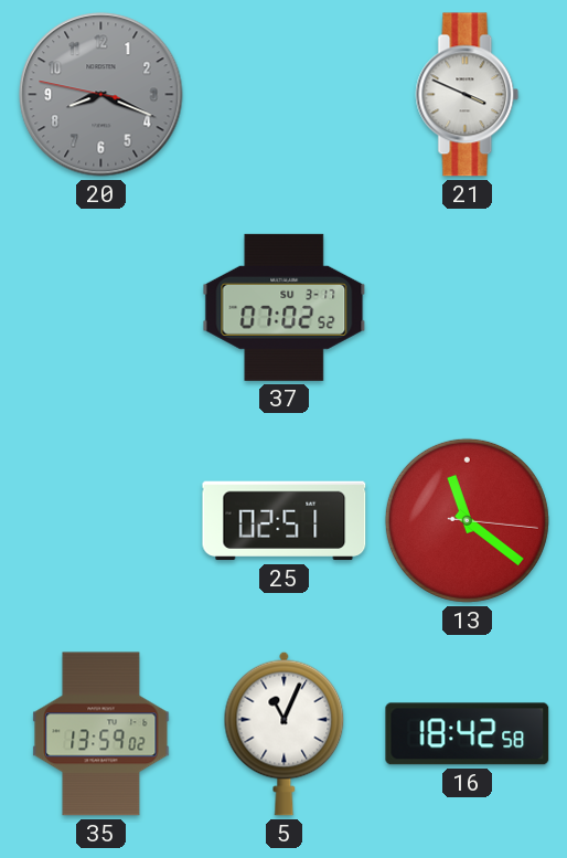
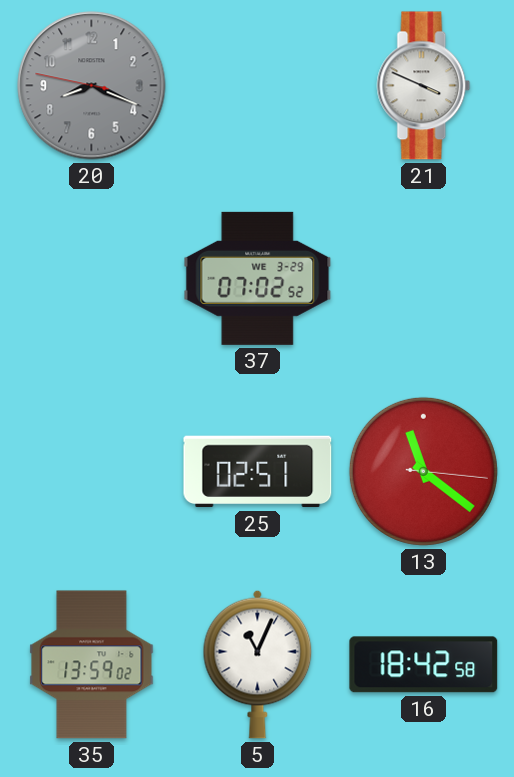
37 date: SU 3-17 -> WE 3-29
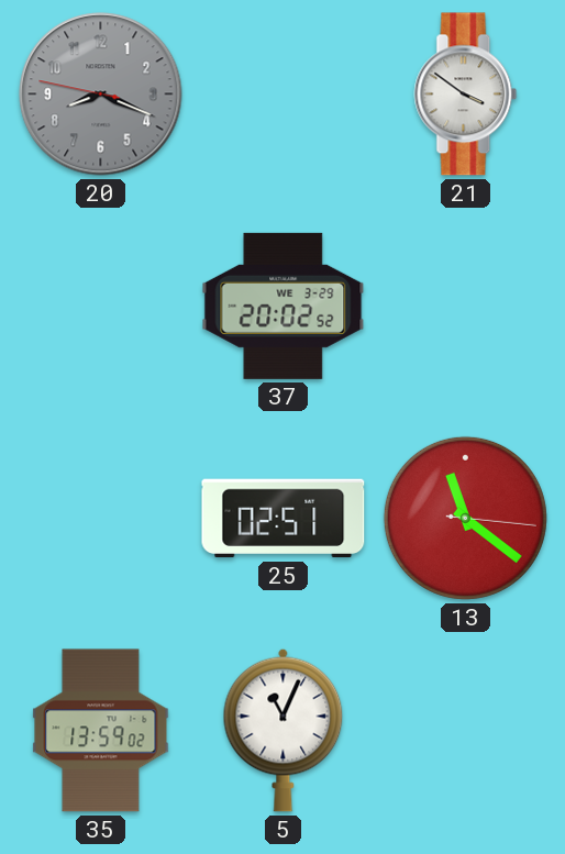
21: 3:49 -> 3:51
37: 07:02 -> 20:02
16: 18:42 -> none
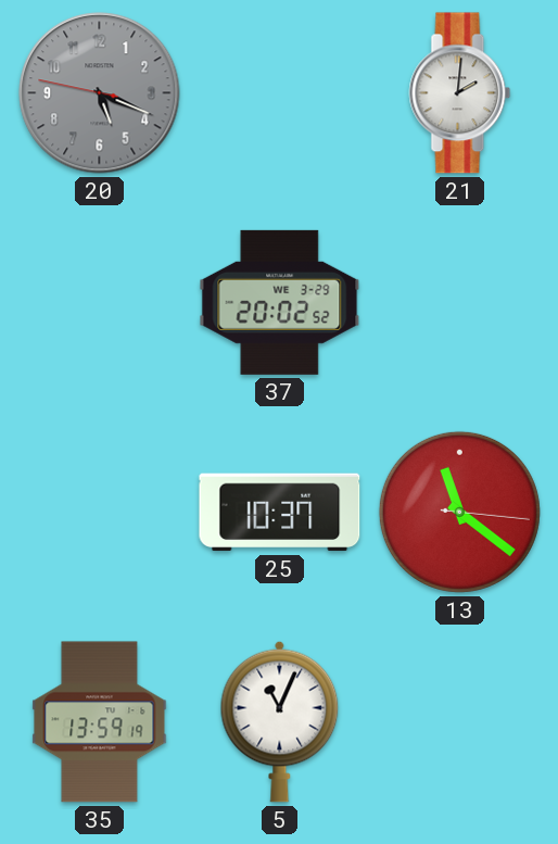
20: 8:18 -> 5:18
21: 3:51 -> 2:01
25: 02:51 -> 10:37
35: 13:59:02 -> 13:59:19
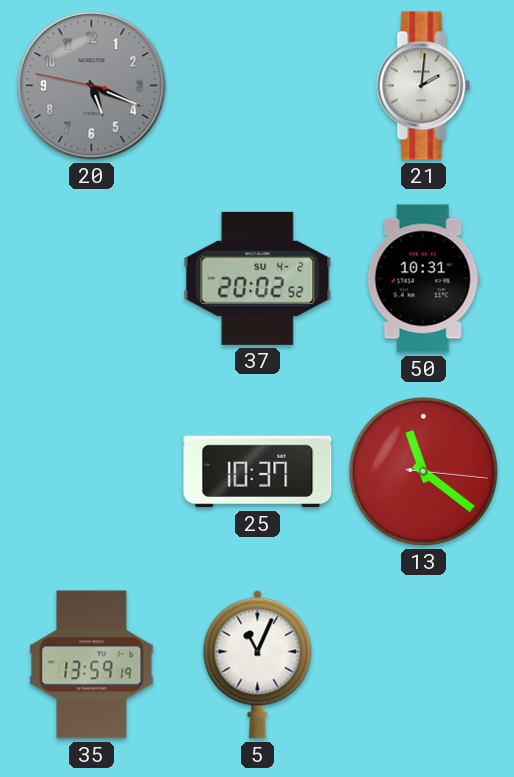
37 date: WE 3-29 -> SU 4-2
50: none -> 10:31
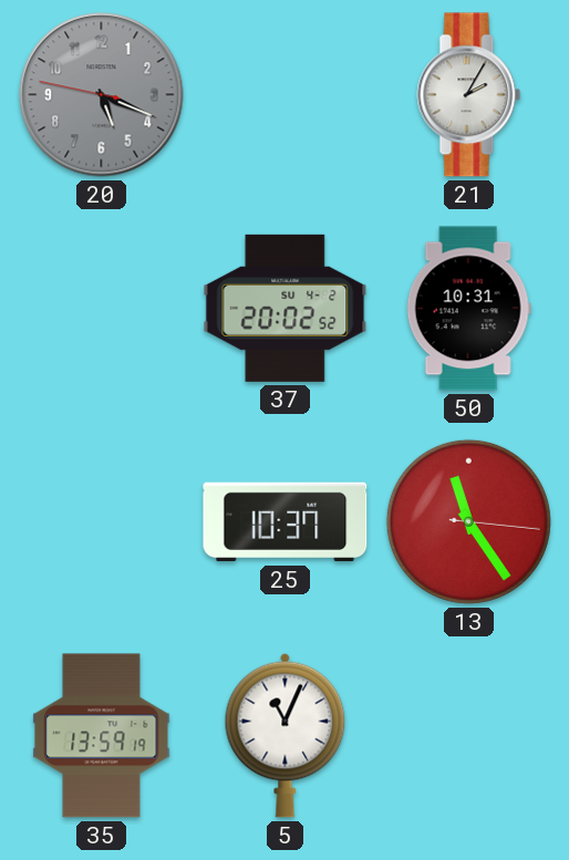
21: 2:01 -> 2:05
13: 11:21 -> 11:24
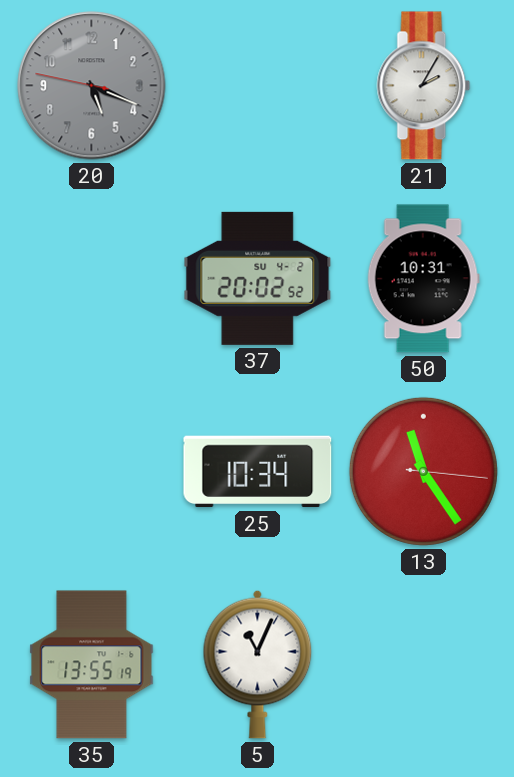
25: 10:37 -> 10:34
35: 13:59 -> 13:55
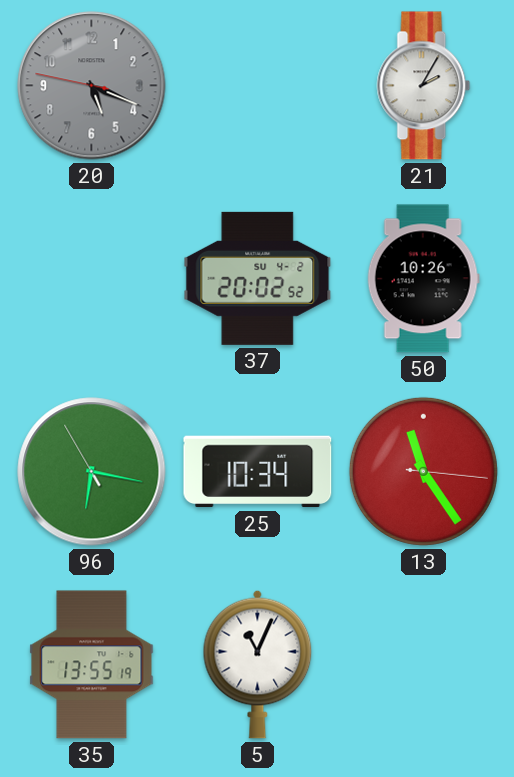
50: 10:31 -> 10:26
96: none -> 6:16
